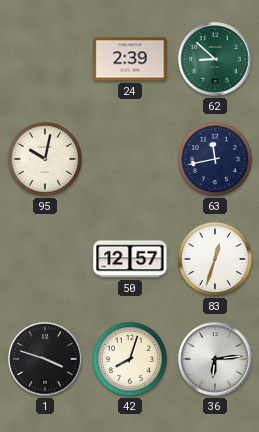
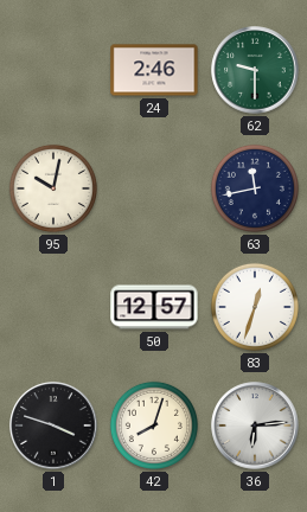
24: 2:39 -> 2:46
62: 8:52 -> 9:30
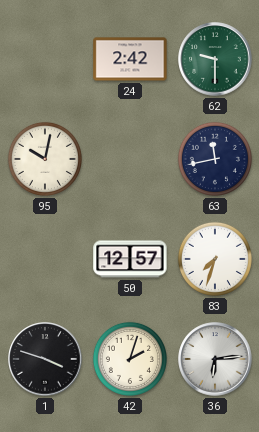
24: 2:46 -> 2:42
83: 12:33 -> 7:33
42: 8:03 -> 2:03
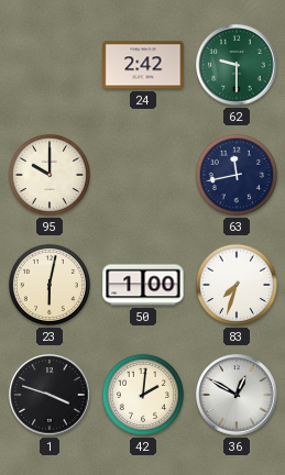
95: 10:02 -> 10:00
23: none -> 6:02
50: 12:57 -> 1:00
42: 2:03 -> 2:01
36: 6:14 -> 12:50
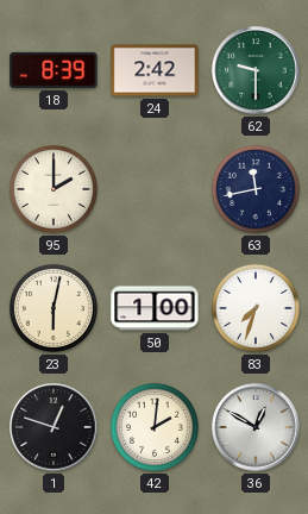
18: none -> 8:39
95: 10:00 -> 2:00
1: 3:48 -> 12:48
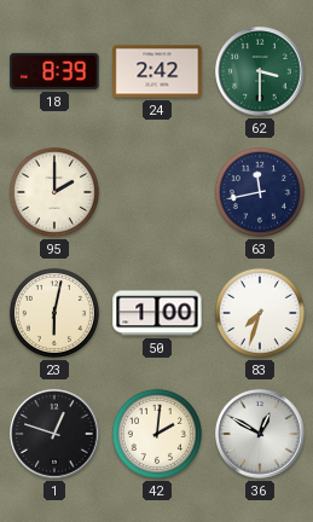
62: 9:30 -> 3:30
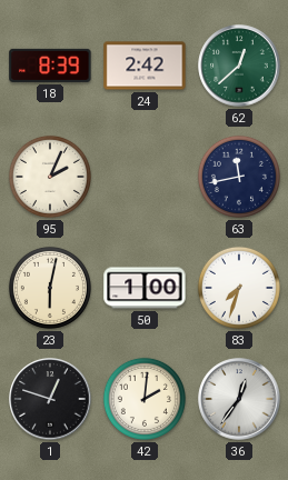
62: 3:30 -> 12:38
95: 2:00 -> 2:04
36: 12:50 -> 12:36
